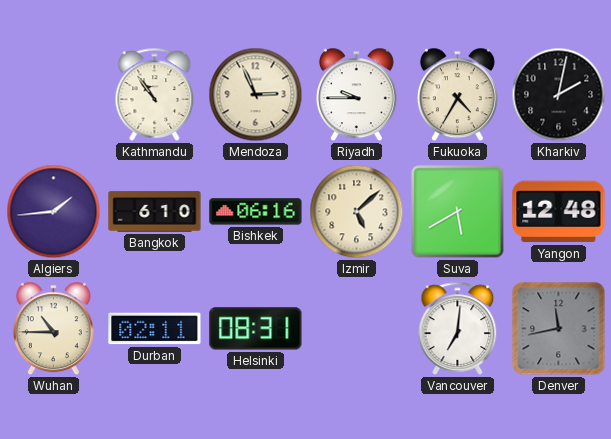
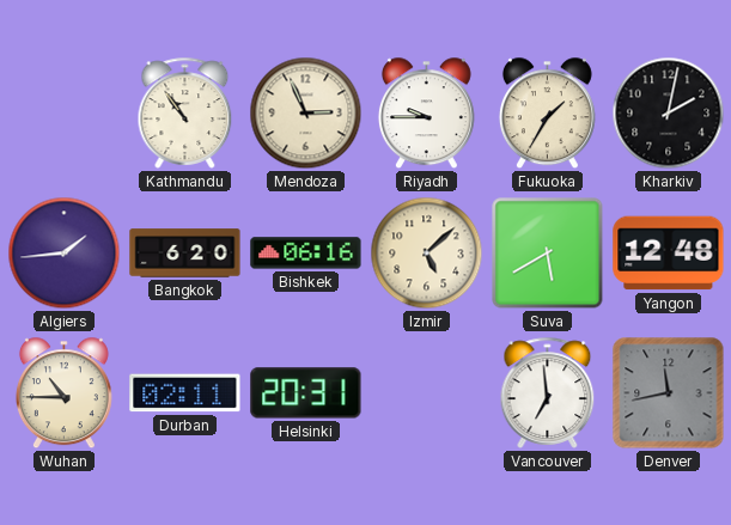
Fukuoka: 4:35 -> 1:35
Bangkok: 6:10 -> 6:20
Helsinki: 08:31 -> 20:31
Vancouver: 7:01 -> 6:59
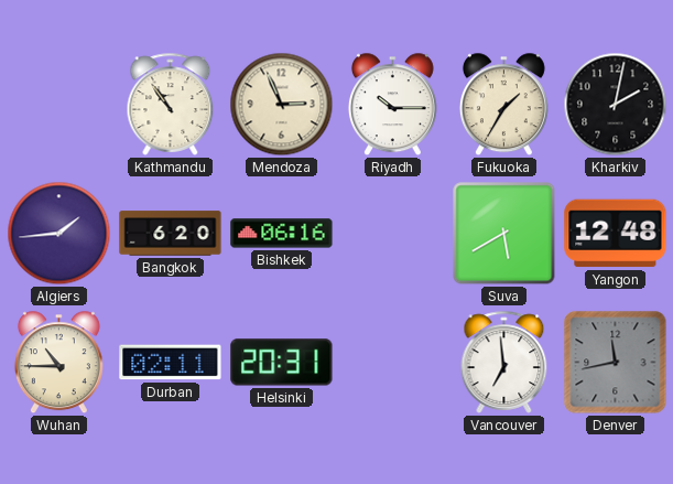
Riyadh: 9:45 -> 10:15
Izmir: 5:08 -> none
